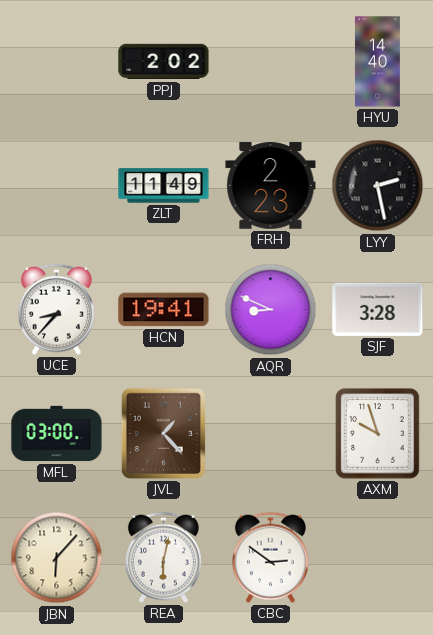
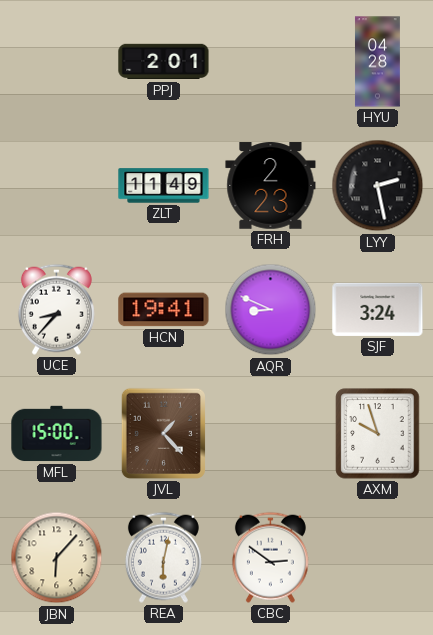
PPJ: 2:02 -> 2:01
HYU: 14:40 -> 04:28
SJF: 3:28 -> 3:24
MFL: 03:00 -> 15:00
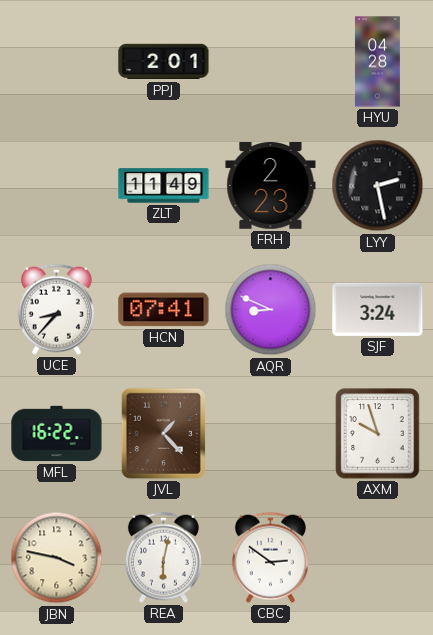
HCN: 19:41 -> 07:41
MFL: 15:00 -> 16:22
JBN: 6:07 -> 3:47
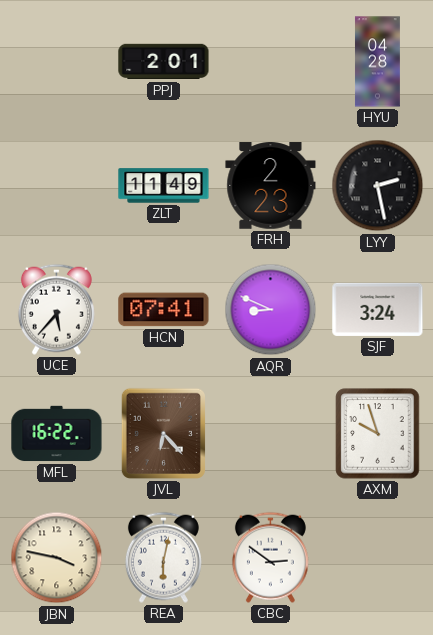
UCE: 8:37 -> 5:37
JVL: 1:23 -> 6:23
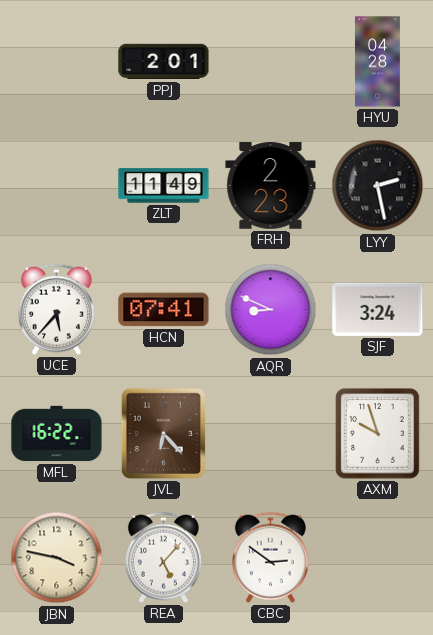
REA: 6:02 -> 5:07
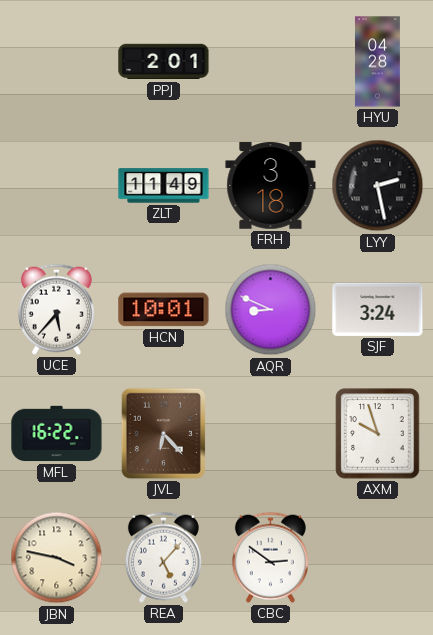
FRH: 2:23 -> 3:18
HCN: 07:41 -> 10:01
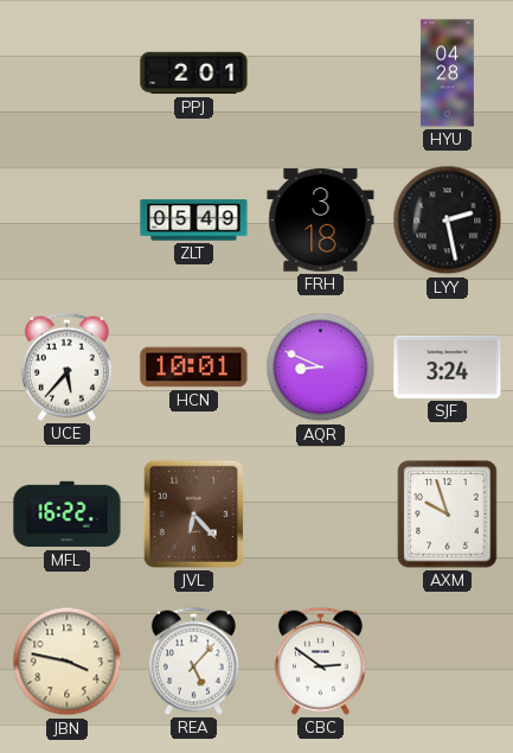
ZLT: 11:49 -> 05:49
